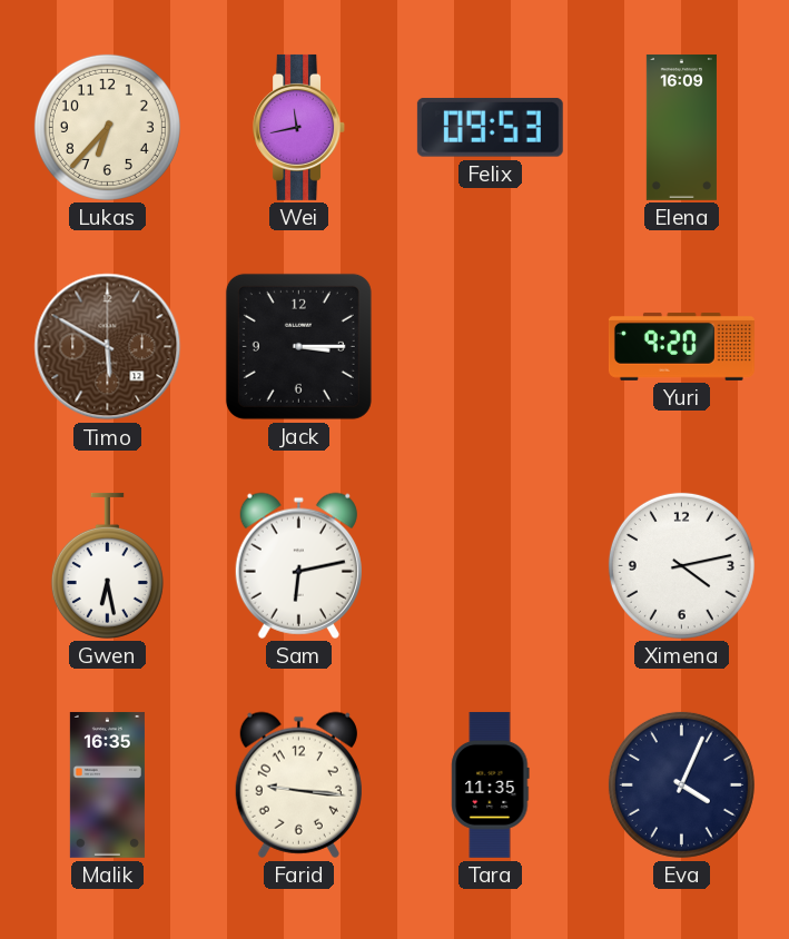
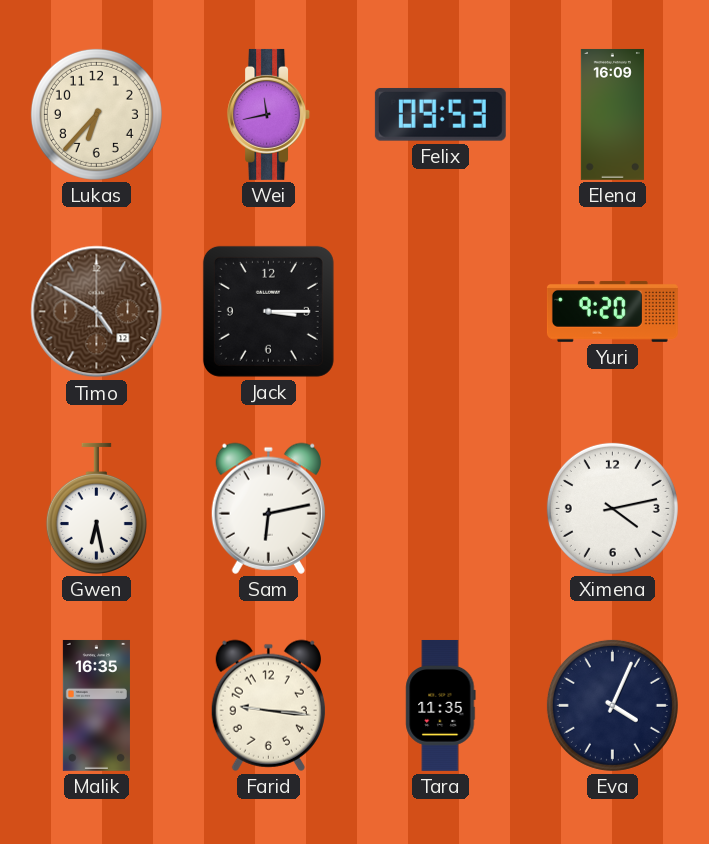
Timo: 5:50 -> 4:50
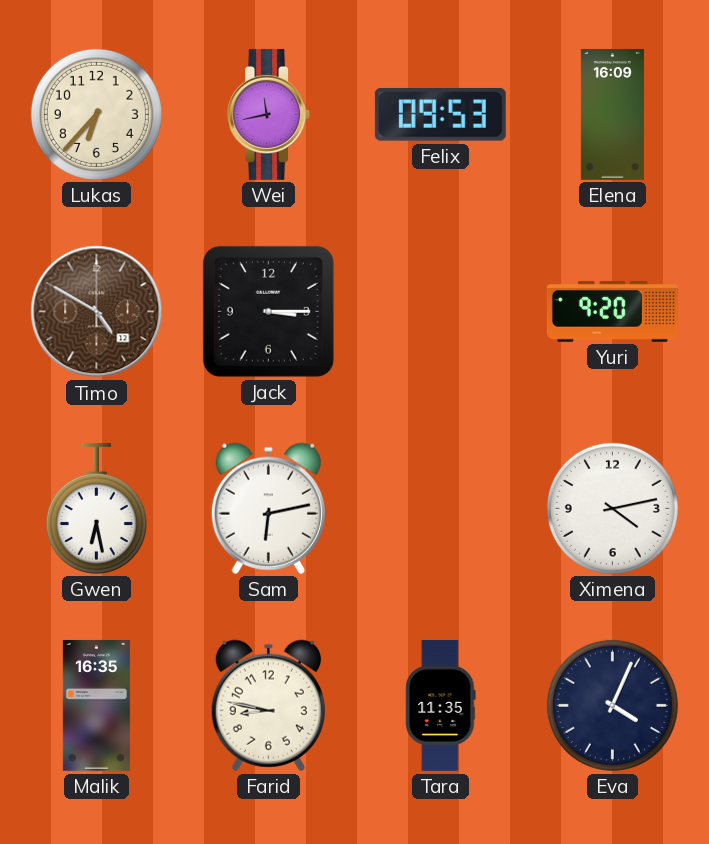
Farid: 9:16 -> 8:47
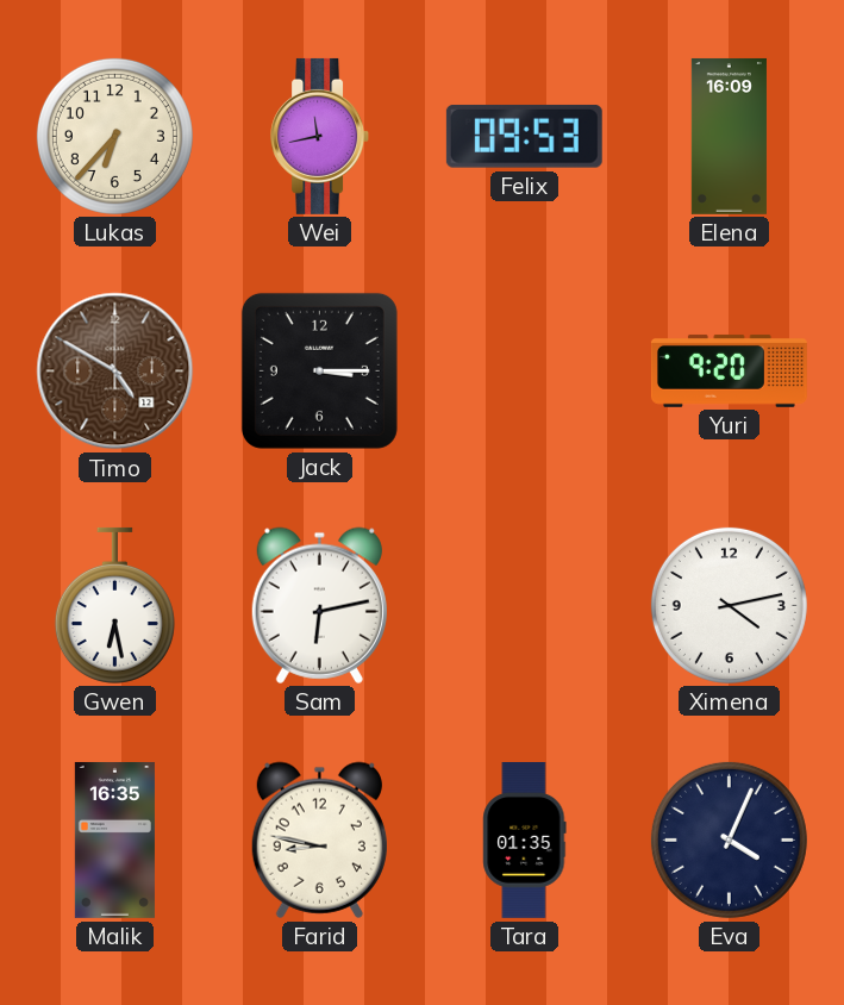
Tara: 11:35 -> 01:35
